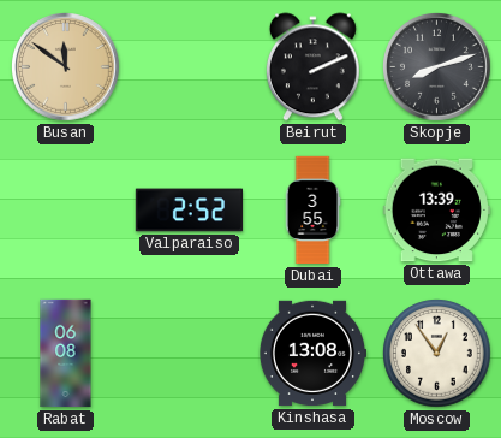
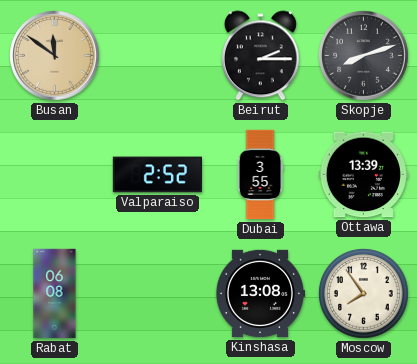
Beirut: 2:11 -> 2:15
Moscow: 12:54 -> 7:54
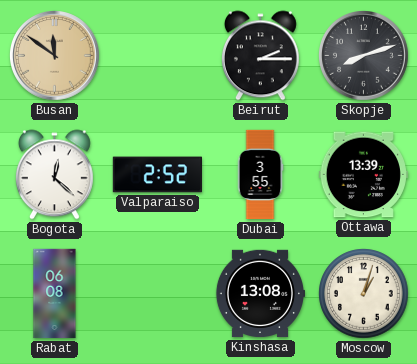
Bogota: none -> 12:22
Moscow: 7:54 -> 1:03
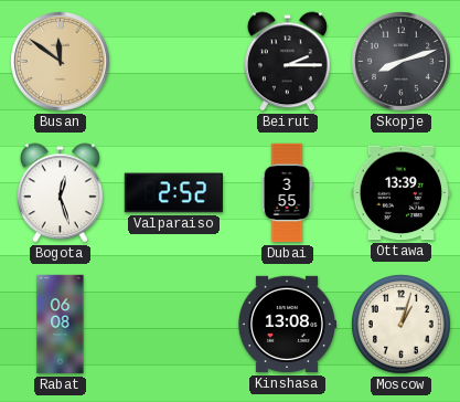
Bogota: 12:22 -> 12:27
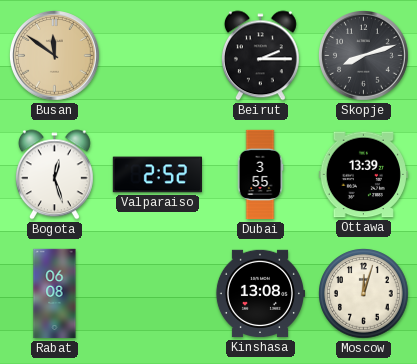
Moscow: 1:03 -> 12:03
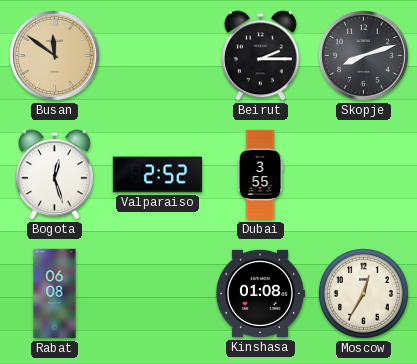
Ottawa: 13:39 -> none
Kinshasa: 13:08 -> 01:08
Moscow: 12:03 -> 12:35
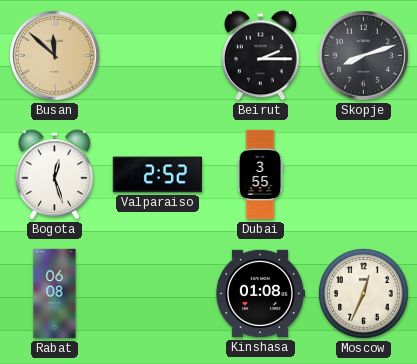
Busan: 11:51 -> 11:52
Moscow: 12:35 -> 12:34
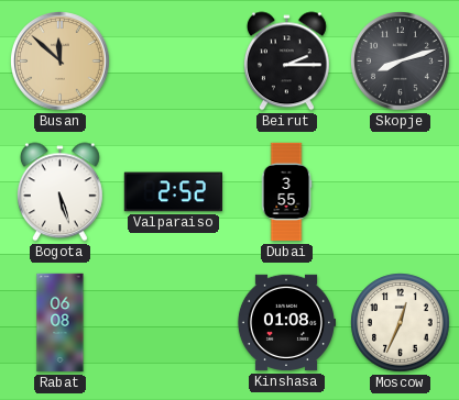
Bogota: 12:27 -> 5:27
